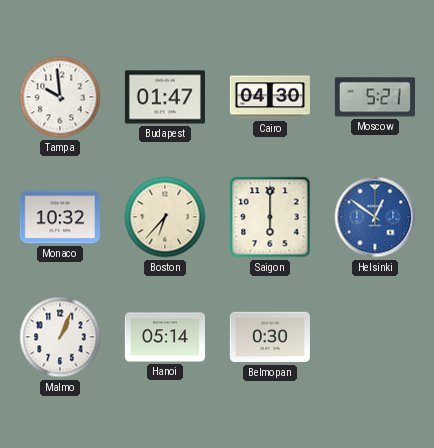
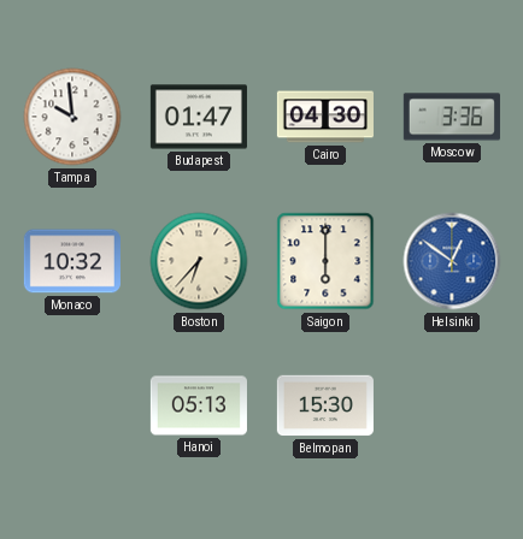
Moscow: 5:21 -> 3:36
Malmo: 1:04 -> none
Hanoi: 05:14 -> 05:13
Belmopan: 0:30 -> 15:30
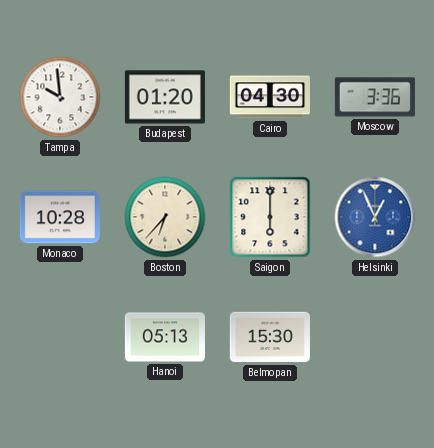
Budapest: 01:47 -> 01:20
Monaco: 10:32 -> 10:28
Helsinki: 12:51 -> 12:56
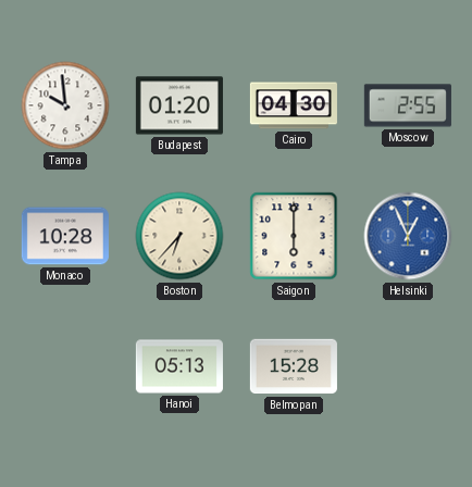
Moscow: 3:36 -> 2:55
Belmopan: 15:30 -> 15:28
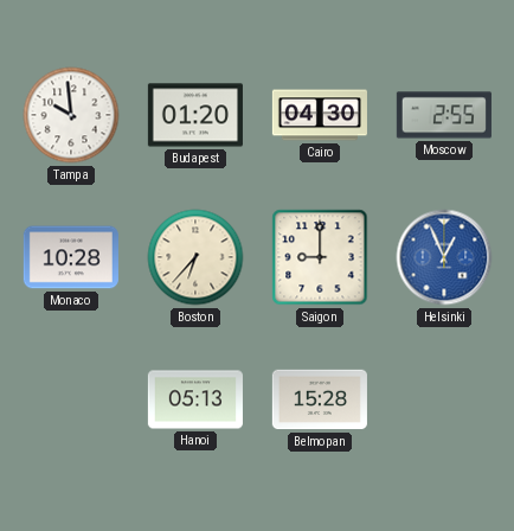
Saigon: 6:00 -> 9:00
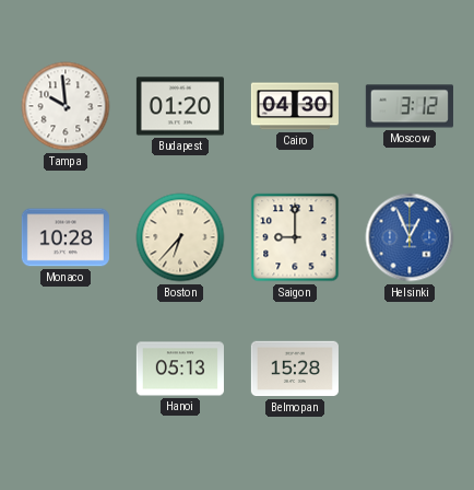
Moscow: 2:55 -> 3:12
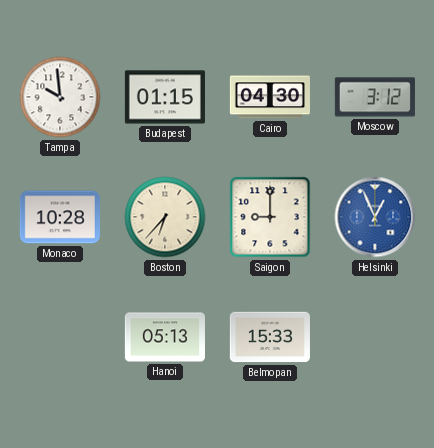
Budapest: 01:20 -> 01:15
Belmopan: 15:28 -> 15:33
